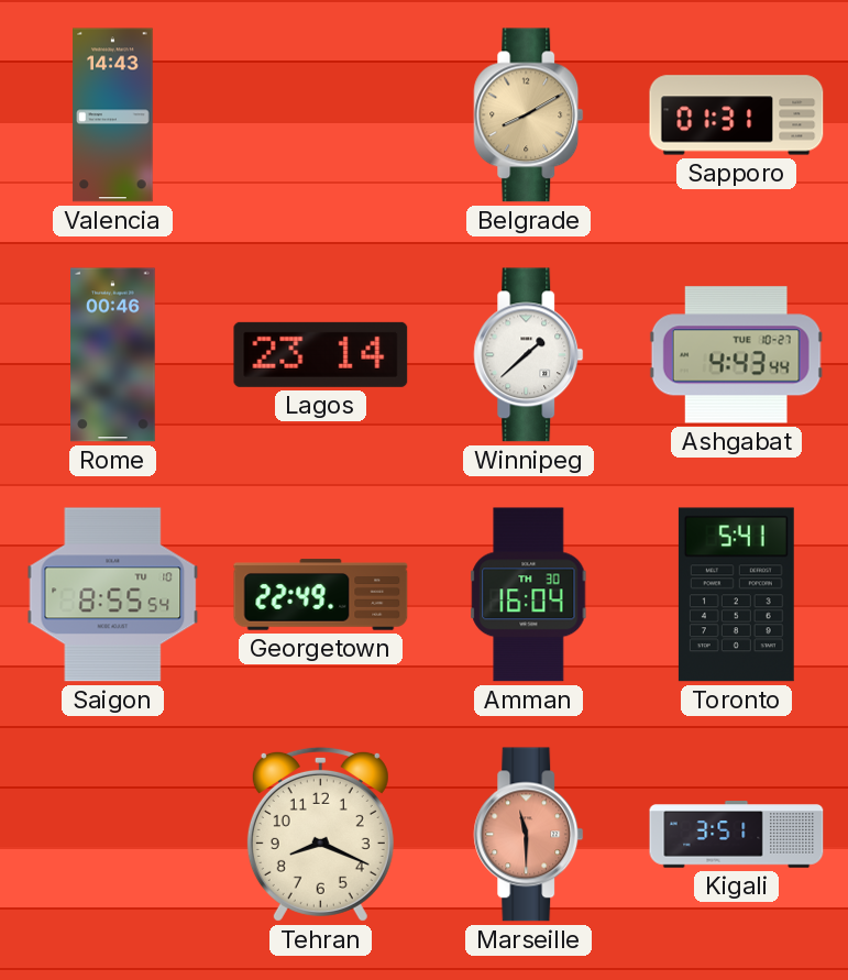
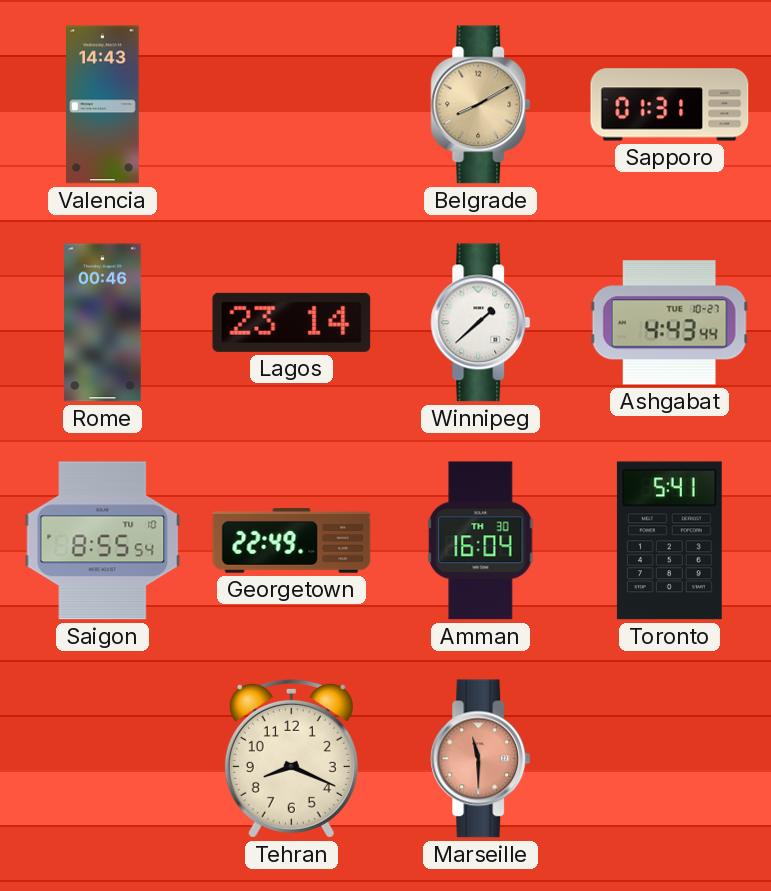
Kigali: 3:51 -> none
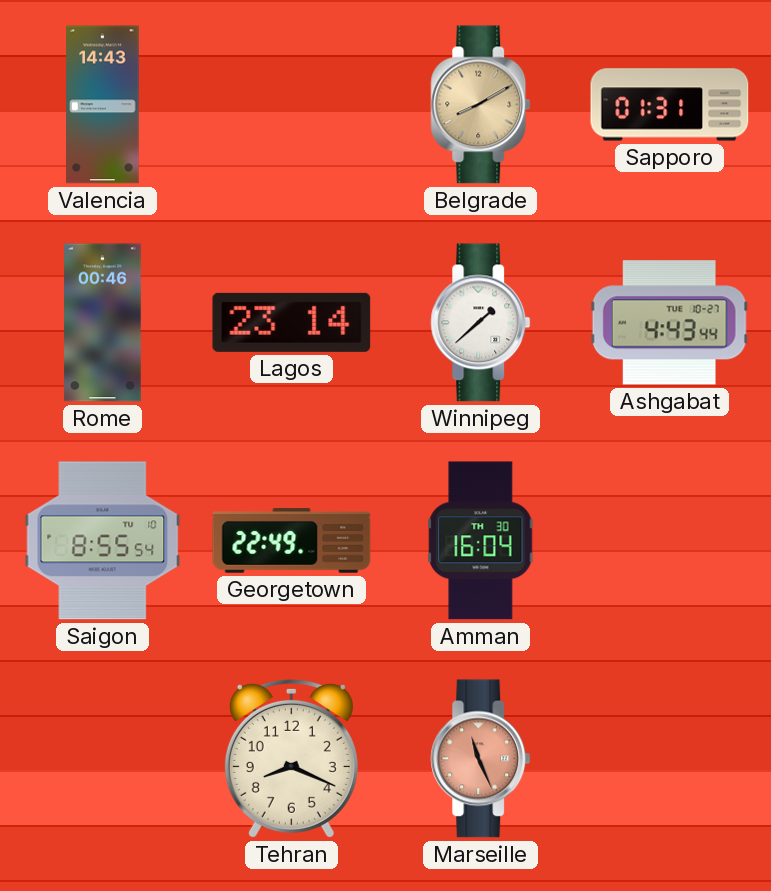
Toronto: 5:41 -> none
Marseille: 11:30 -> 11:26
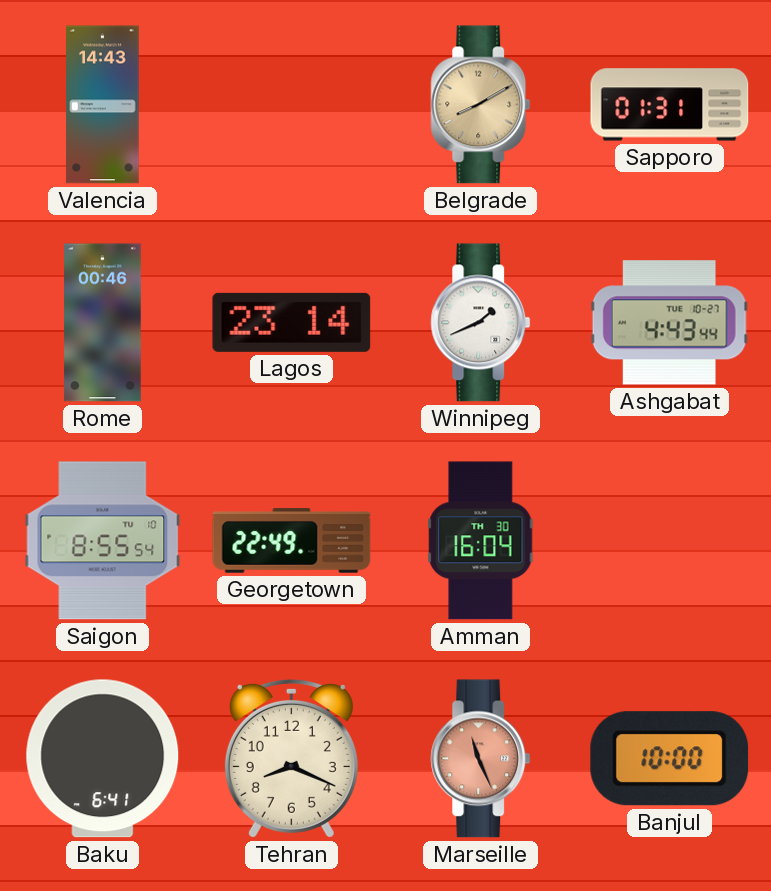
Winnipeg: 1:38 -> 1:41
Baku: none -> 6:41
Banjul: none -> 10:00
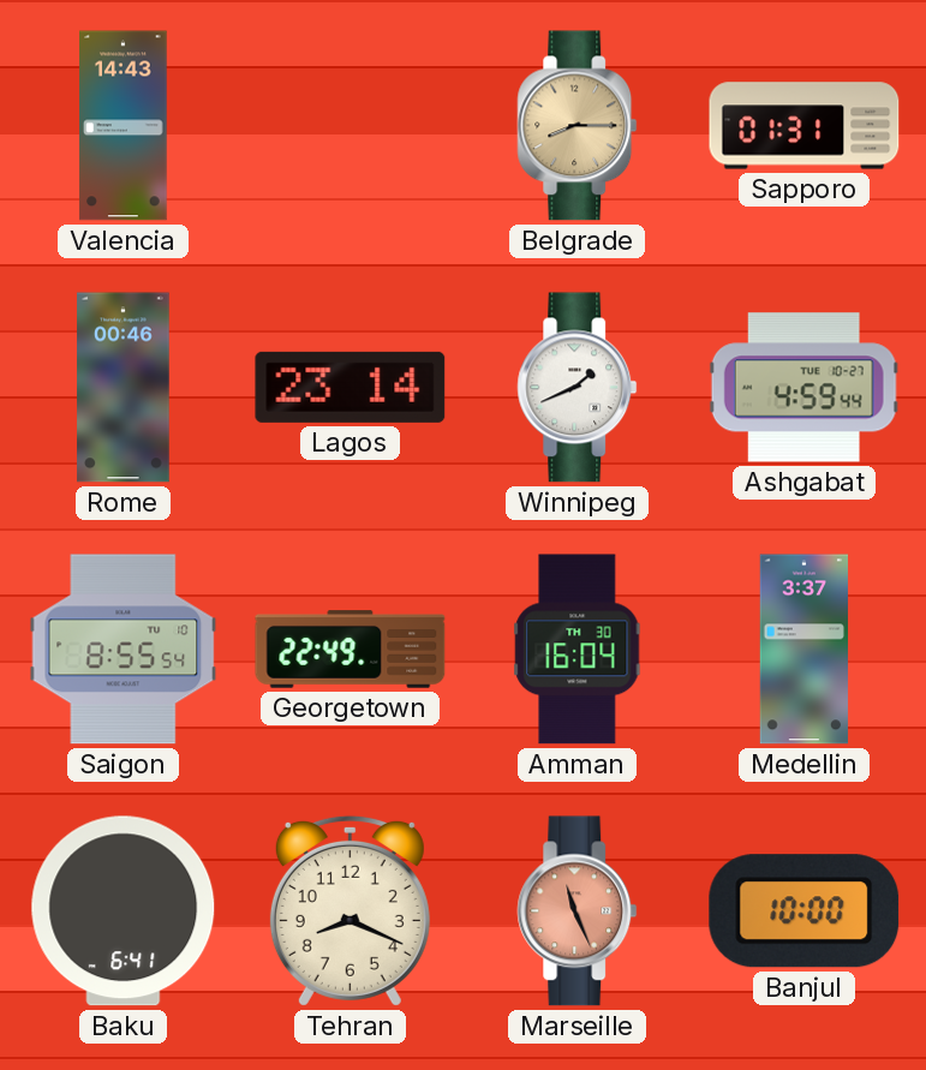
Belgrade: 8:10 -> 8:15
Ashgabat: 4:43 -> 4:59
Medellin: none -> 3:37
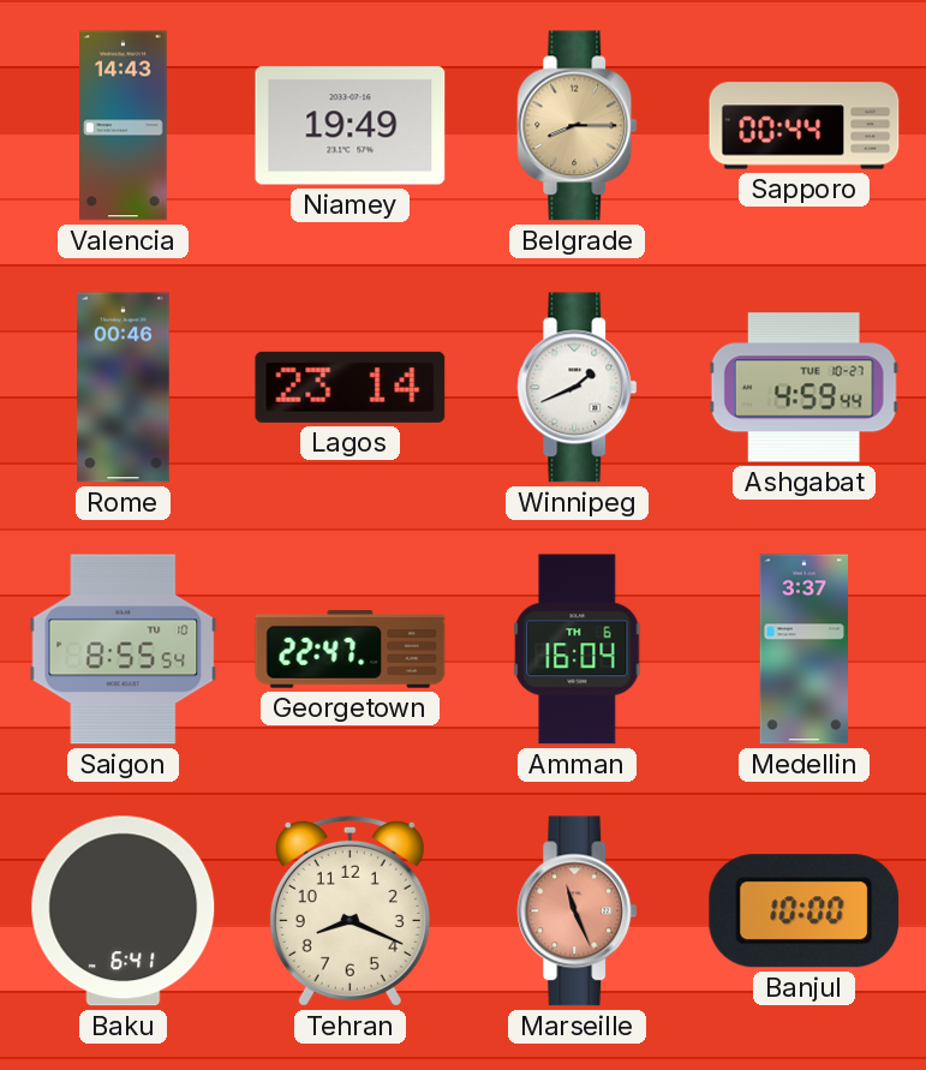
Niamey: none -> 19:49
Sapporo: 01:31 -> 00:44
Georgetown: 22:49 -> 22:47
Amman date: TH 30 -> TH 6
